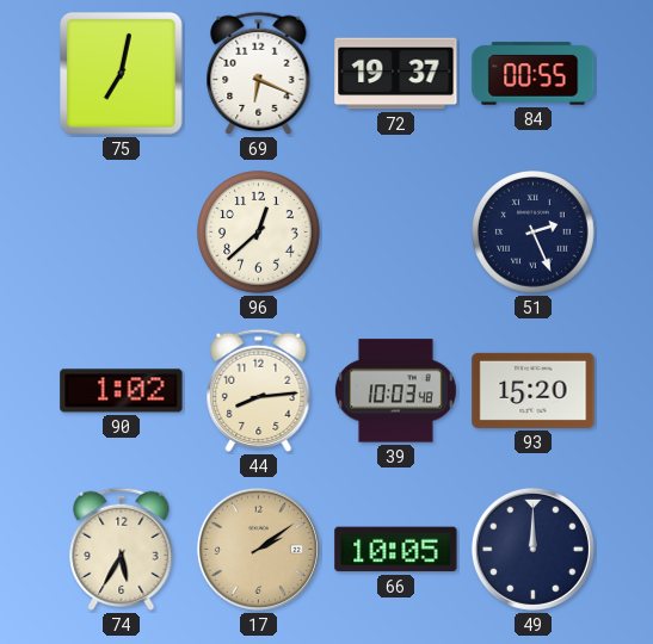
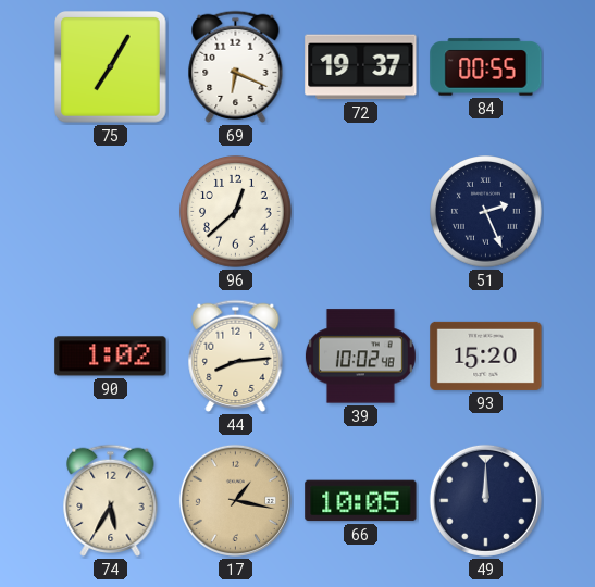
75: 7:02 -> 7:05
39: 10:03 -> 10:02
17: 2:09 -> 1:17
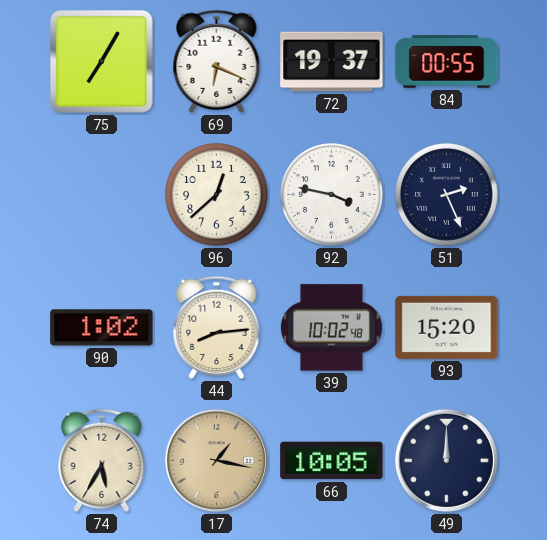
92: none -> 3:47
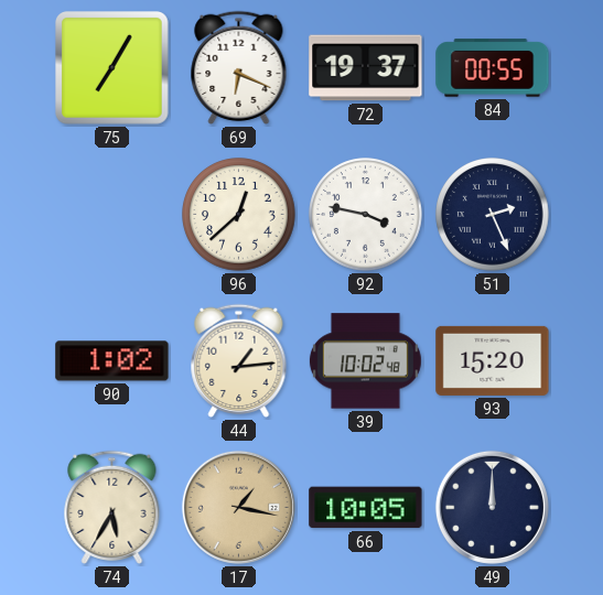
44: 8:14 -> 1:14
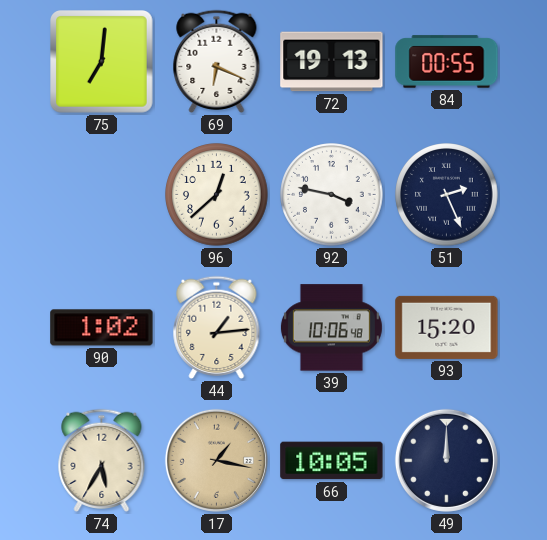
75: 7:05 -> 7:01
72: 19:37 -> 19:13
39: 10:02 -> 10:06
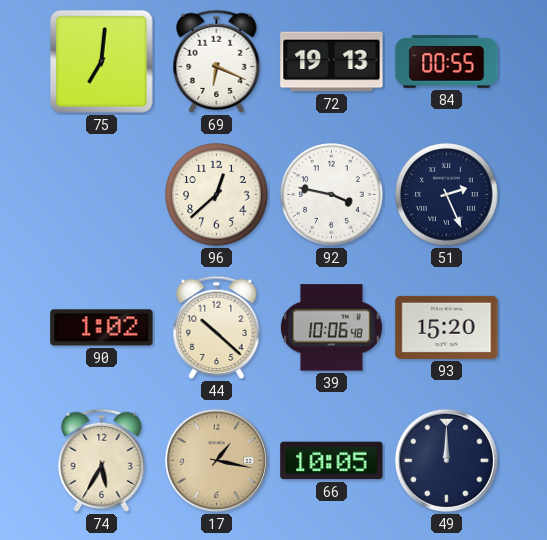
44: 1:14 -> 10:22
